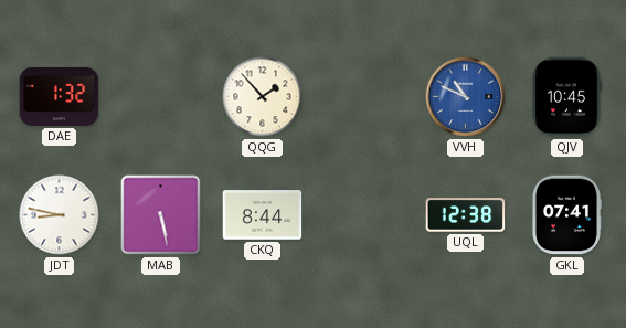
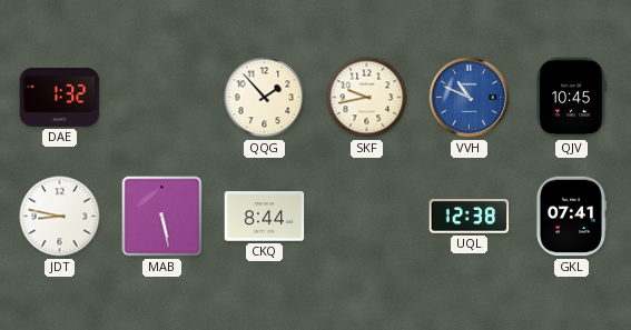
SKF: none -> 9:43
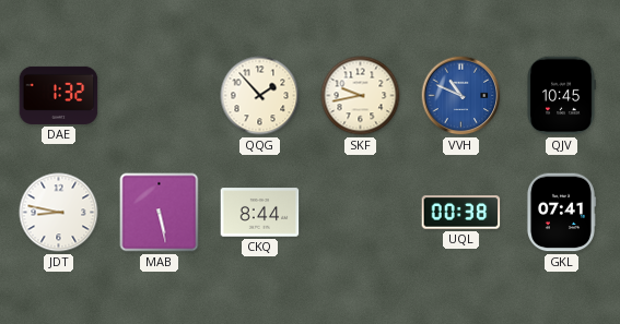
UQL: 12:38 -> 00:38
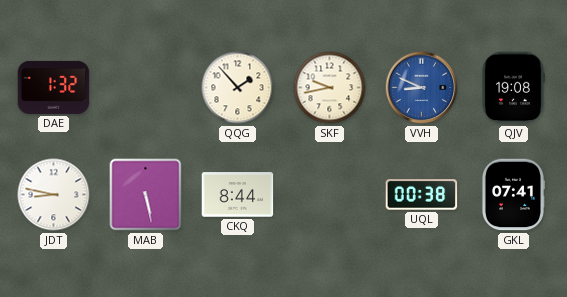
VVH: 10:49 -> 8:49
QJV: 10:45 -> 19:08
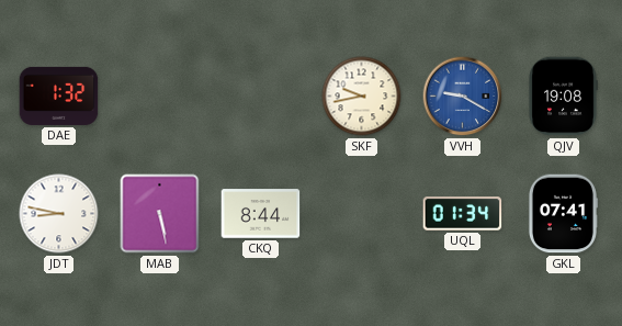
QQG: 1:53 -> none
VVH: 8:49 -> 9:20
UQL: 00:38 -> 01:34
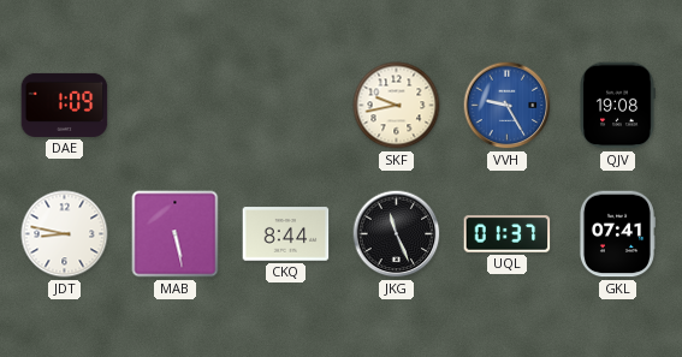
DAE: 1:32 -> 1:09
VVH: 9:20 -> 9:25
JKG: none -> 11:26
UQL: 01:34 -> 01:37
